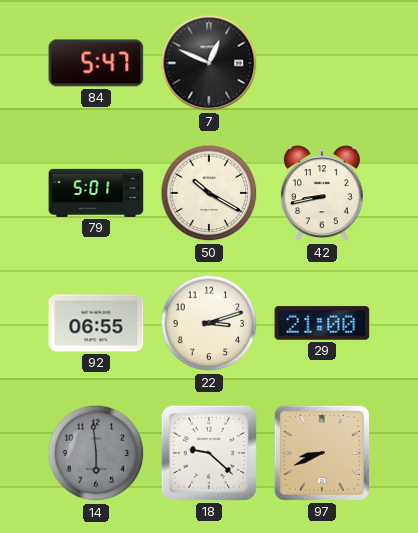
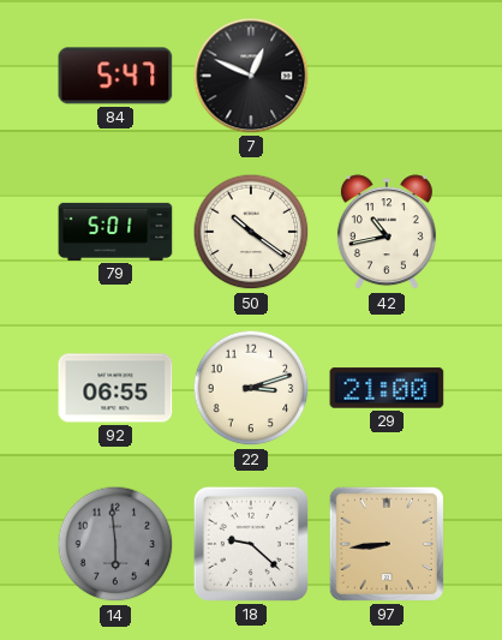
50: 10:20 -> 10:21
42: 8:43 -> 10:43
97: 8:41 -> 8:44
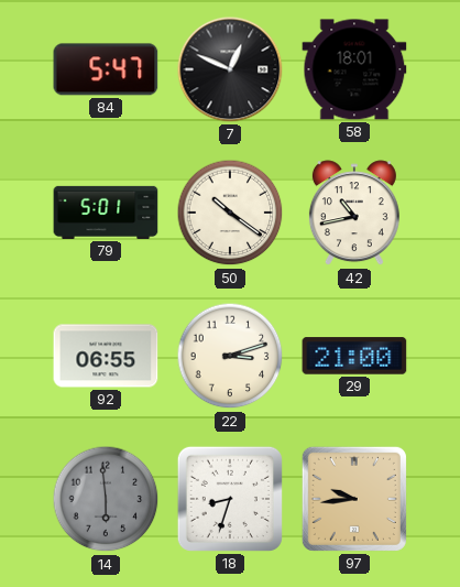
58: none -> 18:01
18: 9:22 -> 8:33
97: 8:44 -> 9:44
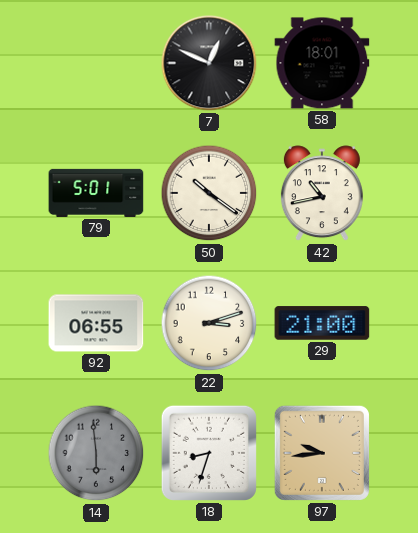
84: 5:47 -> none
